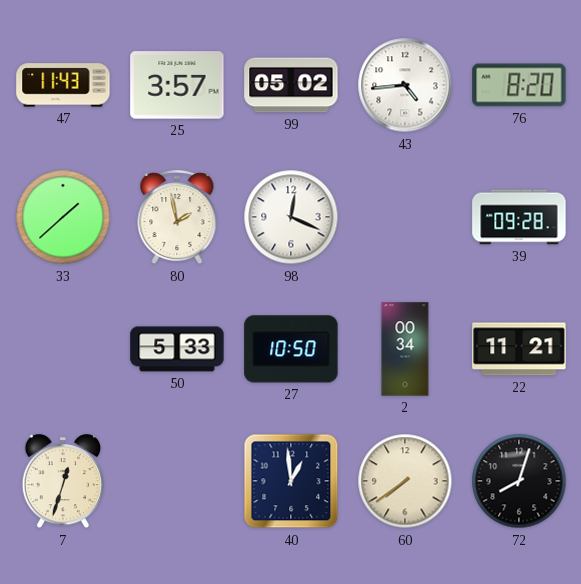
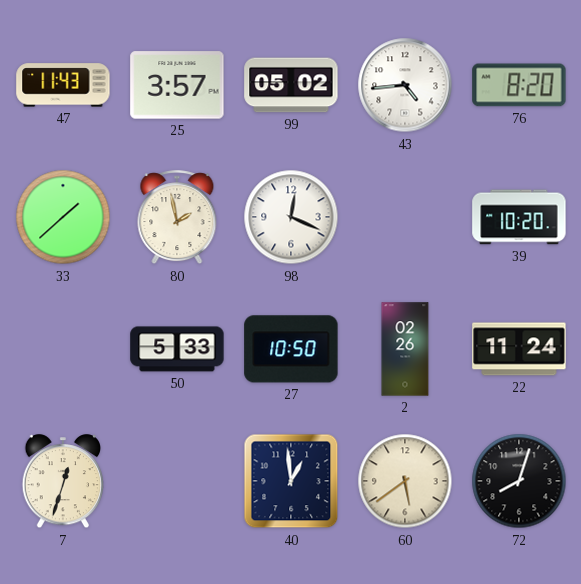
39: 09:28 -> 10:20
2: 00:34 -> 02:26
22: 11:21 -> 11:24
60: 7:39 -> 5:39
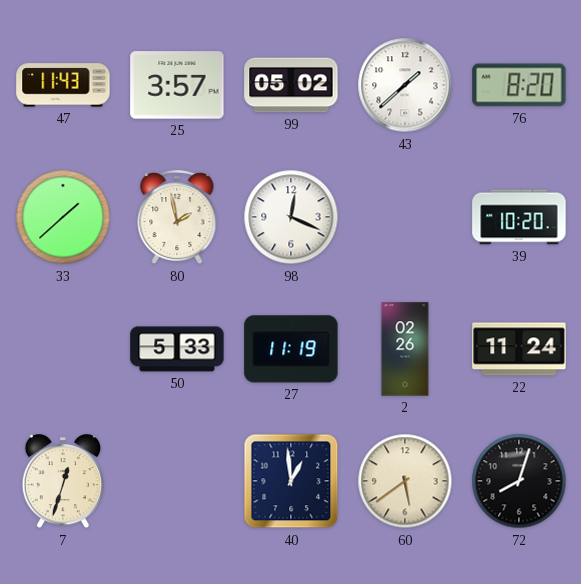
43: 4:44 -> 1:38
27: 10:50 -> 11:19
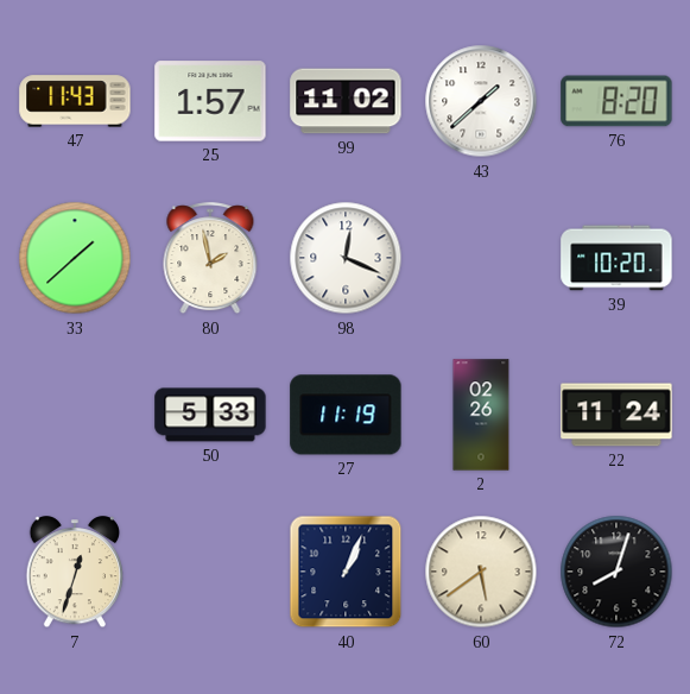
25: 3:57 -> 1:57
99: 05:02 -> 11:02
40: 12:59 -> 1:04
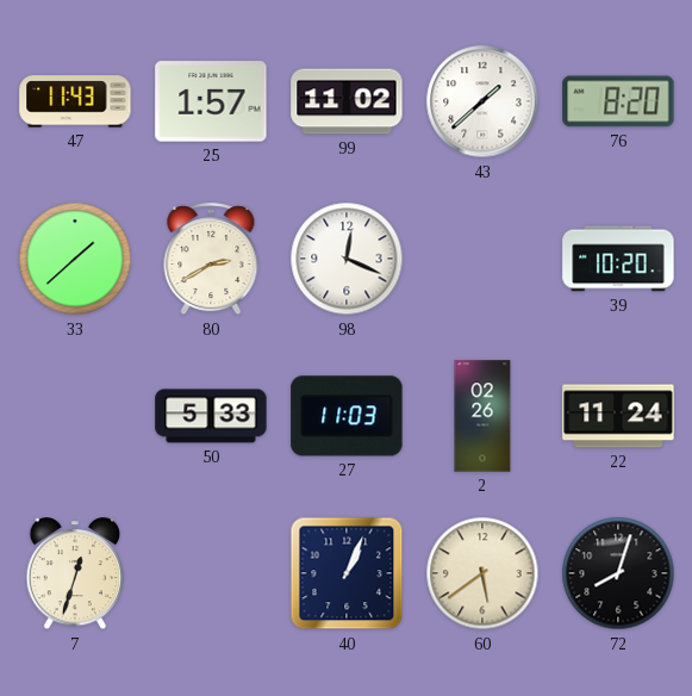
80: 1:58 -> 2:40
27: 11:19 -> 11:03
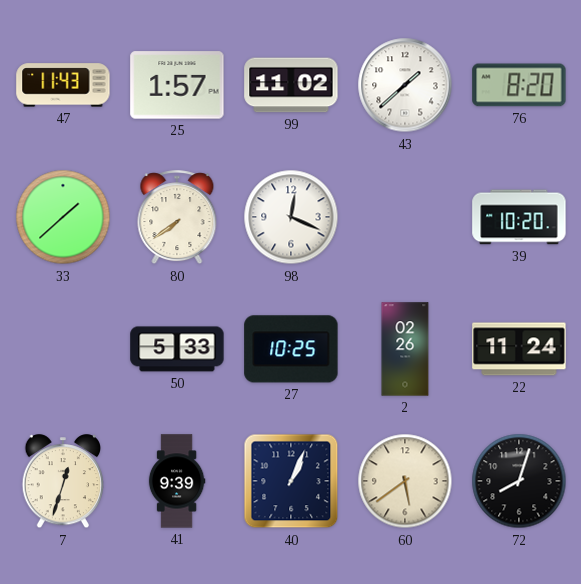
80: 2:40 -> 7:39
27: 11:03 -> 10:25
41: none -> 9:39
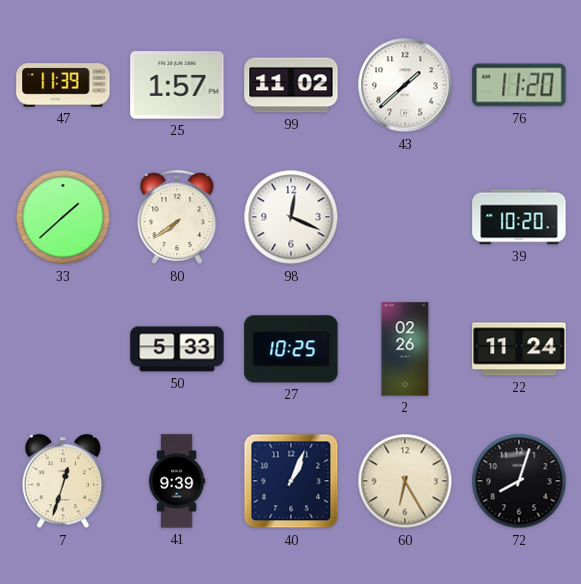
47: 11:43 -> 11:39
76: 8:20 -> 11:20
60: 5:39 -> 6:25
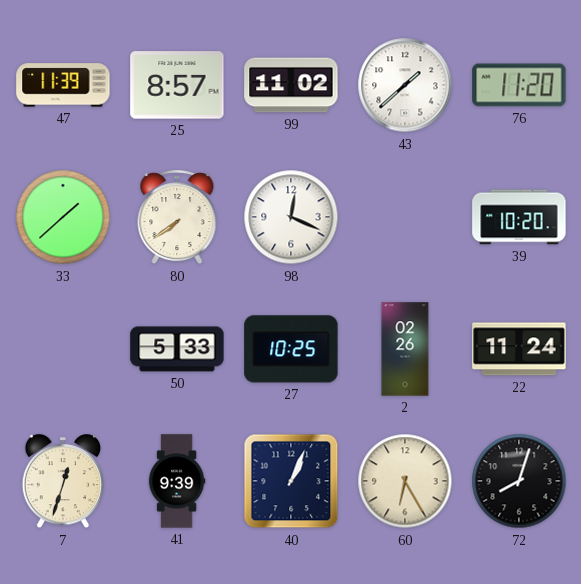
25: 1:57 -> 8:57
